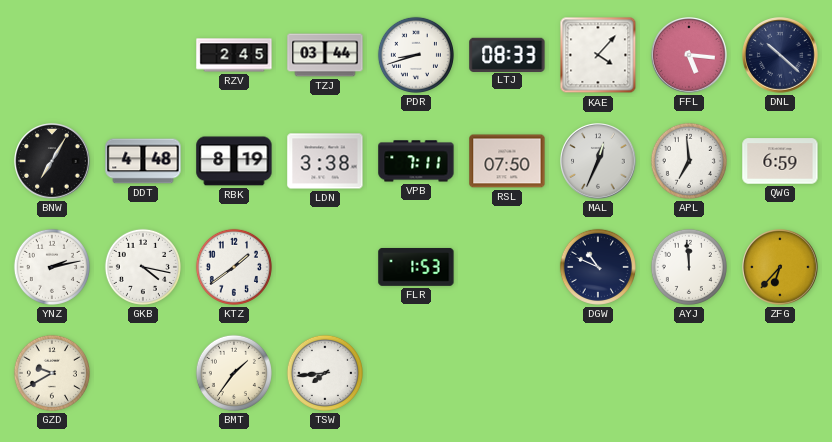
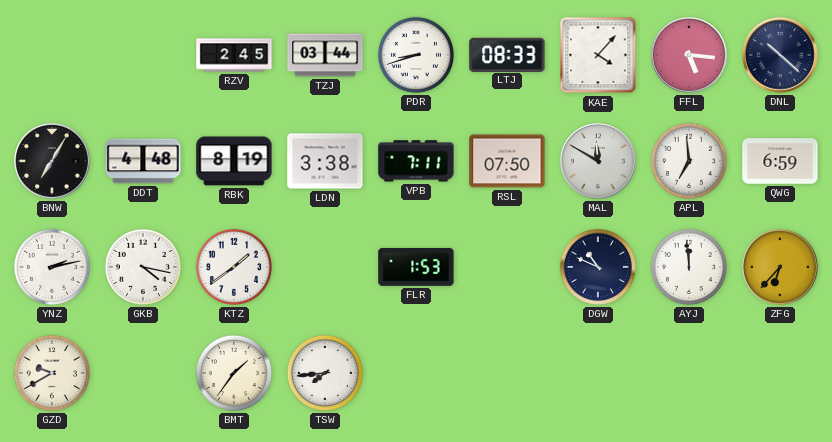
MAL: 12:34 -> 11:50
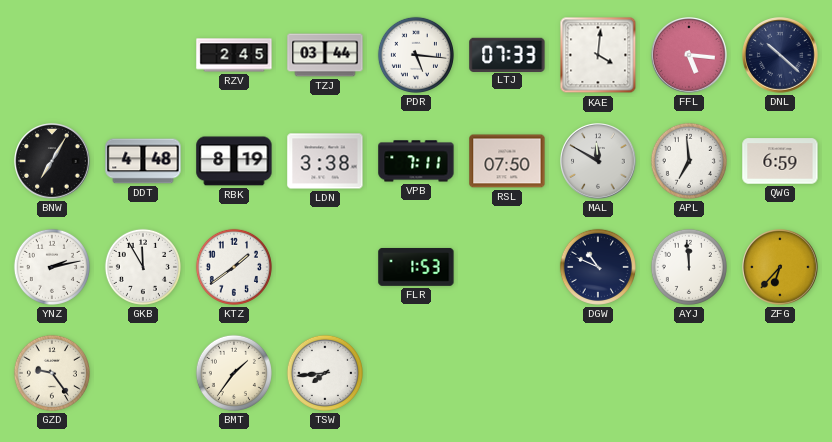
PDR: 8:42 -> 5:16
LTJ: 08:33 -> 07:33
KAE: 4:07 -> 4:01
GKB: 4:17 -> 11:55
GZD: 9:40 -> 9:24
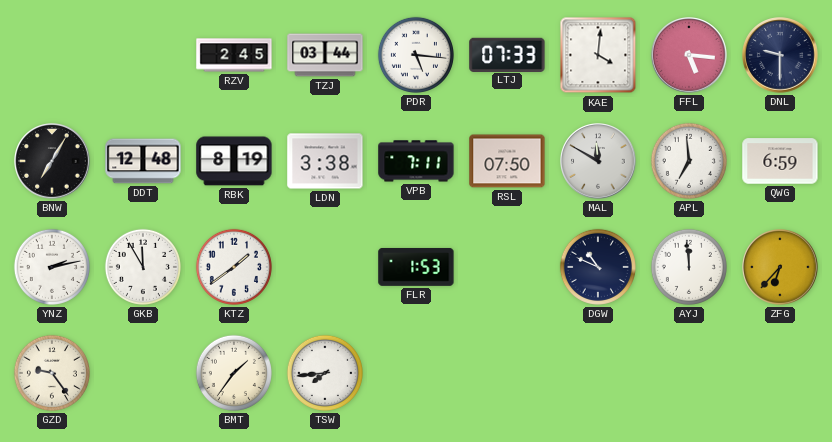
DNL: 10:22 -> 9:30
DDT: 4:48 -> 12:48
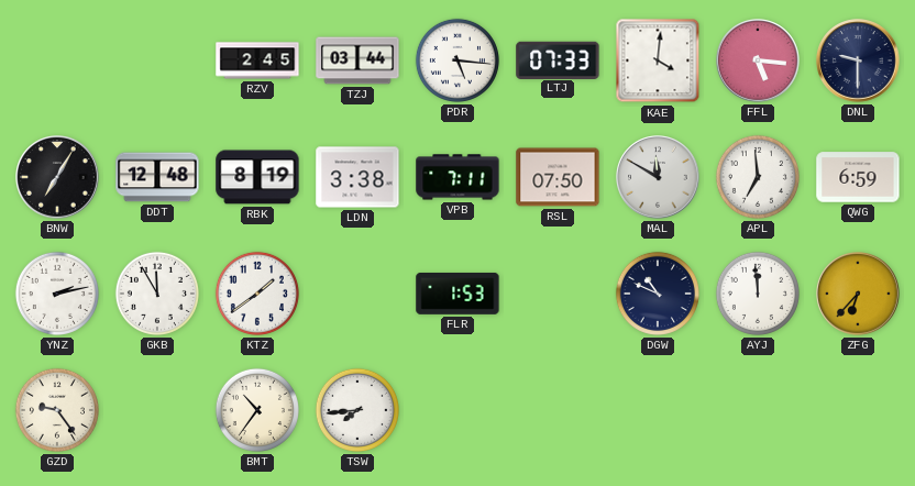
BMT: 1:36 -> 10:36
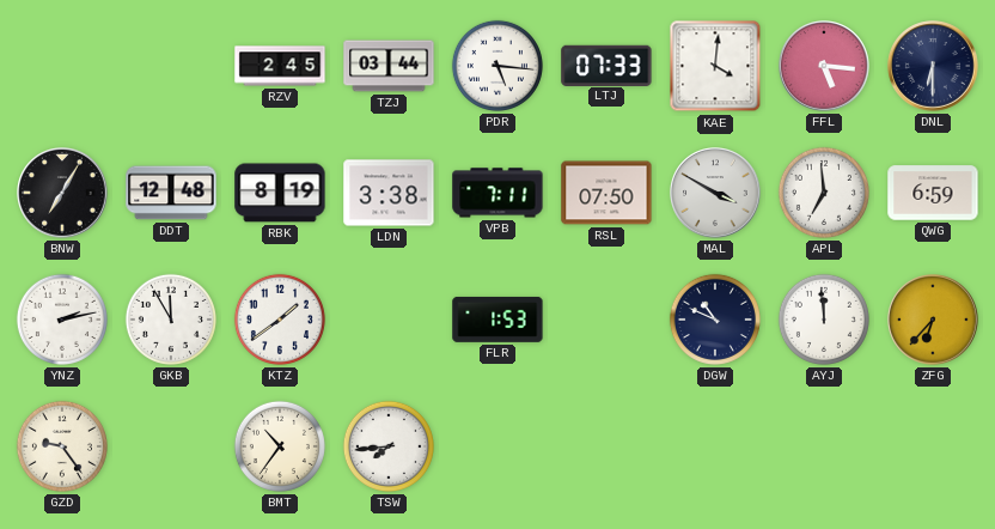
DNL: 9:30 -> 6:30
MAL: 11:50 -> 3:50
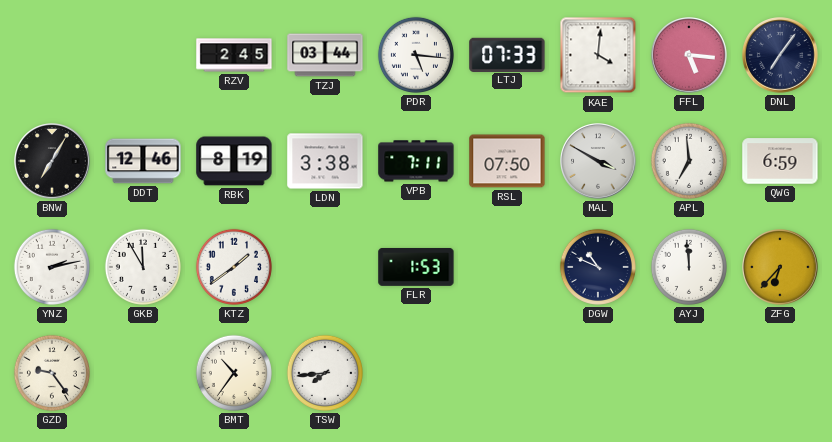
DNL: 6:30 -> 7:06
DDT: 12:48 -> 12:46
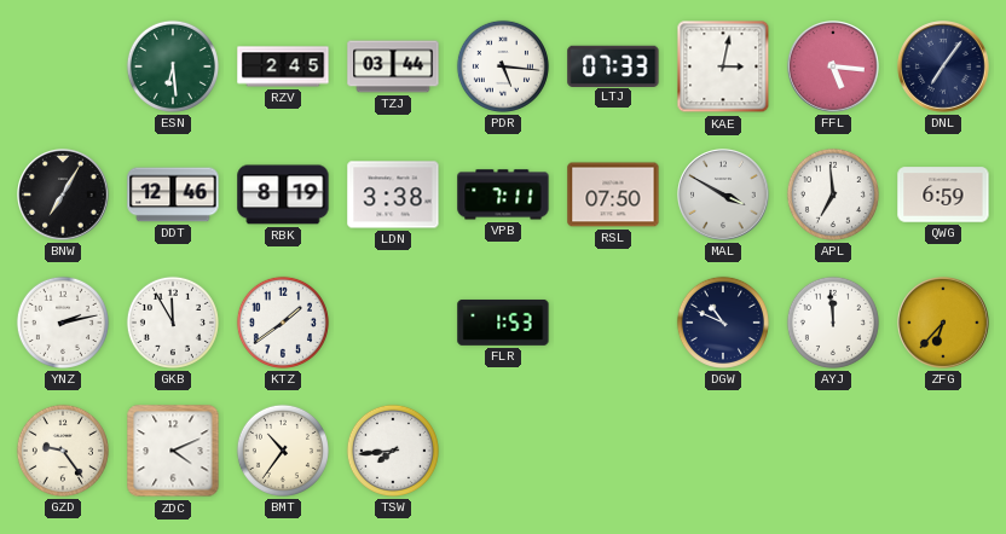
ESN: none -> 6:29
KAE: 4:01 -> 3:02
ZDC: none -> 4:11
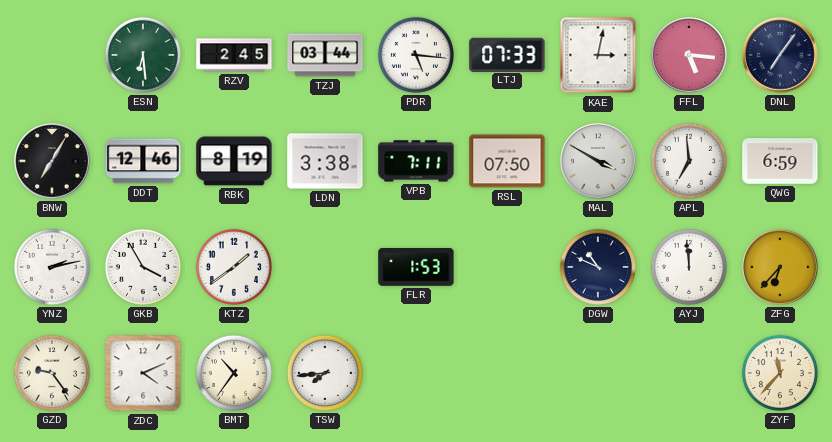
GKB: 11:55 -> 3:55
ZYF: none -> 11:37
